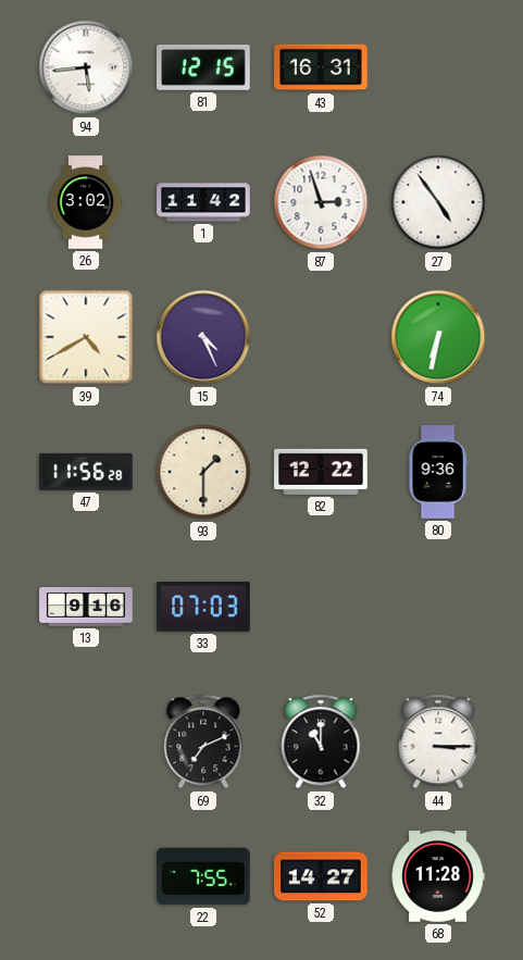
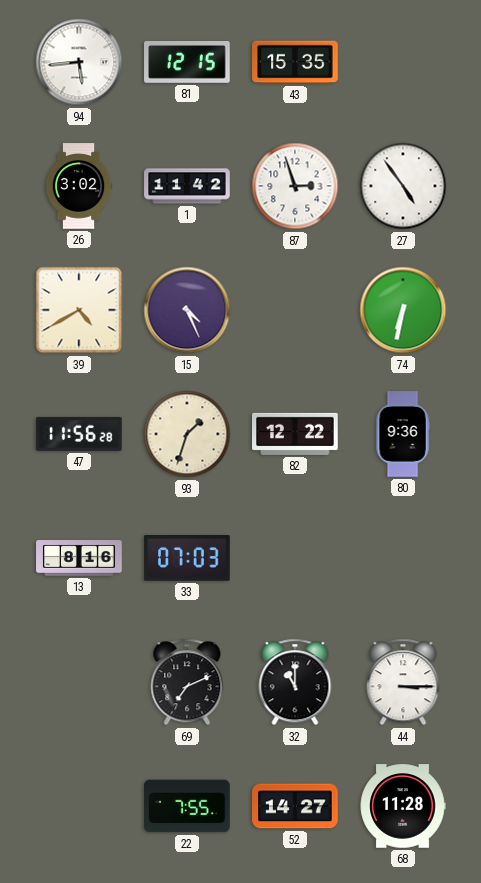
43: 16:31 -> 15:35
93: 1:30 -> 1:33
13: 9:16 -> 8:16
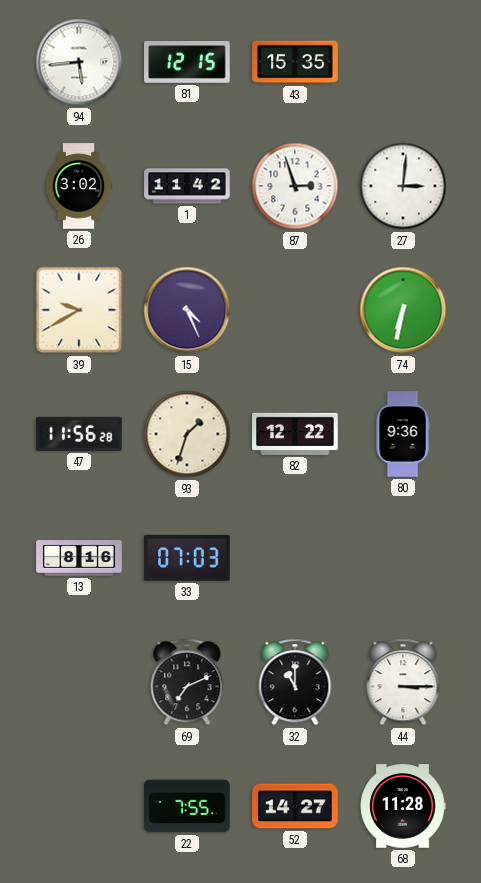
27: 4:54 -> 3:01
39: 4:40 -> 9:40
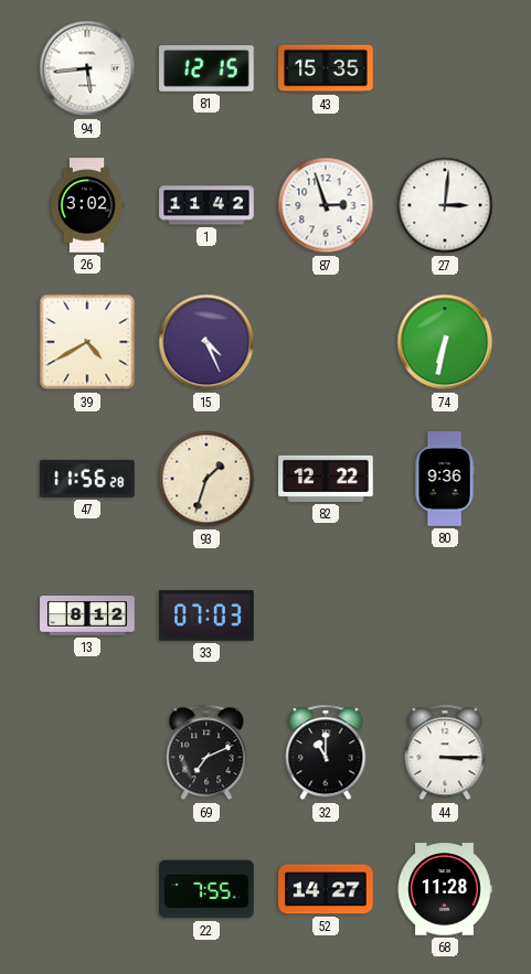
39: 9:40 -> 4:40
13: 8:16 -> 8:12
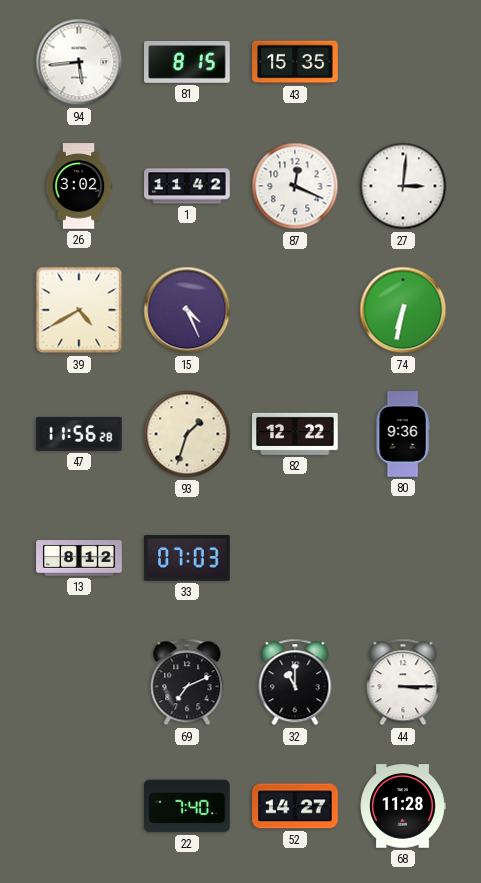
81: 12:15 -> 8:15
87: 2:57 -> 12:19
22: 7:55 -> 7:40
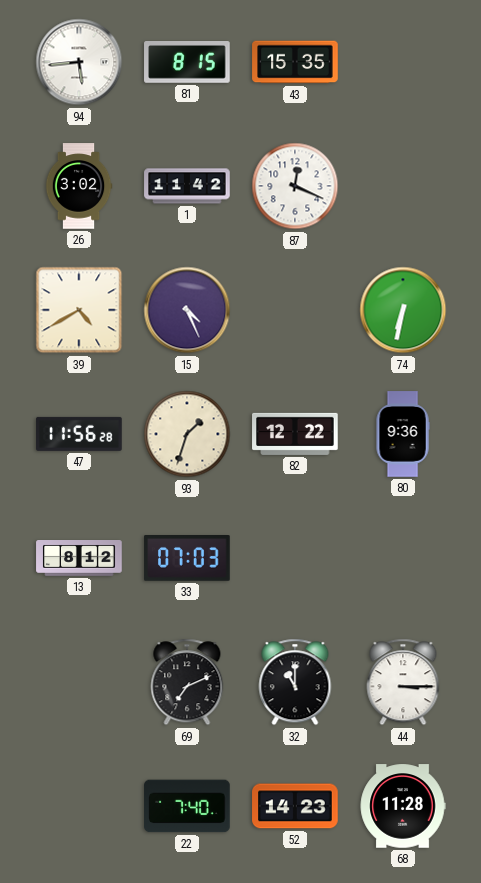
27: 3:01 -> none
52: 14:27 -> 14:23
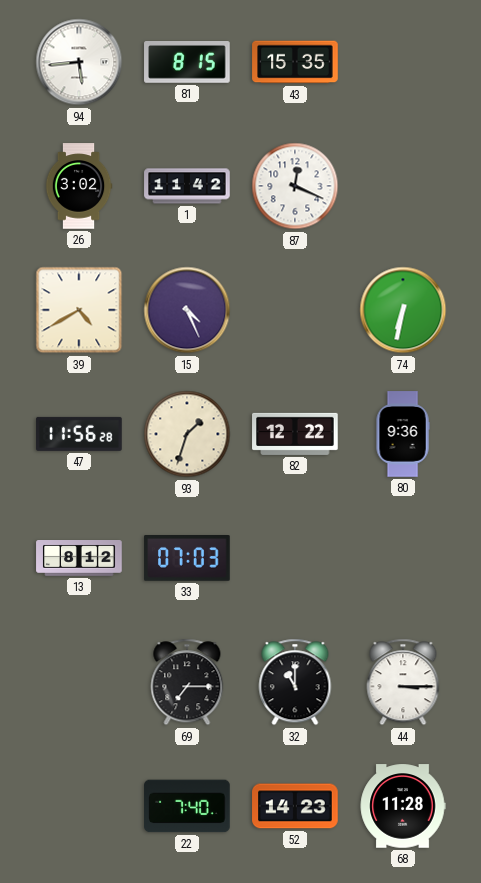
69: 7:11 -> 7:15
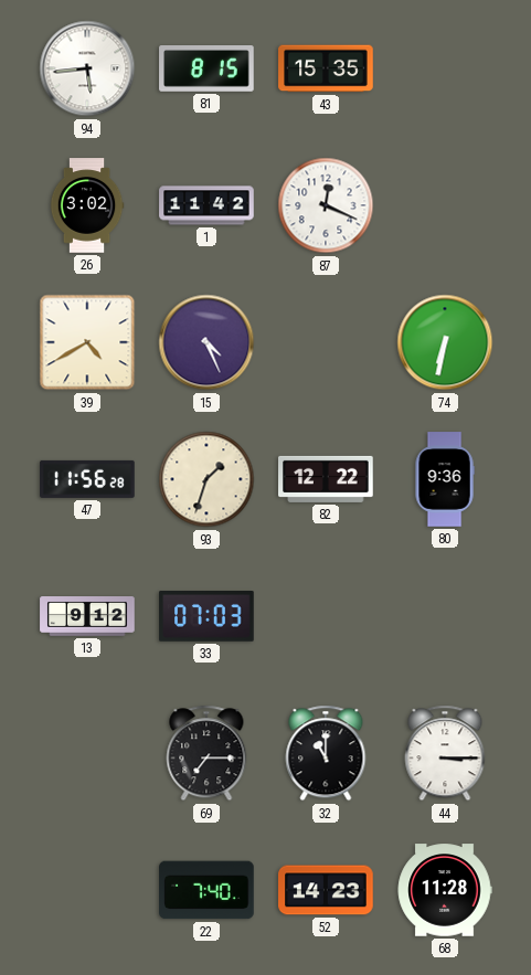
13: 8:12 -> 9:12
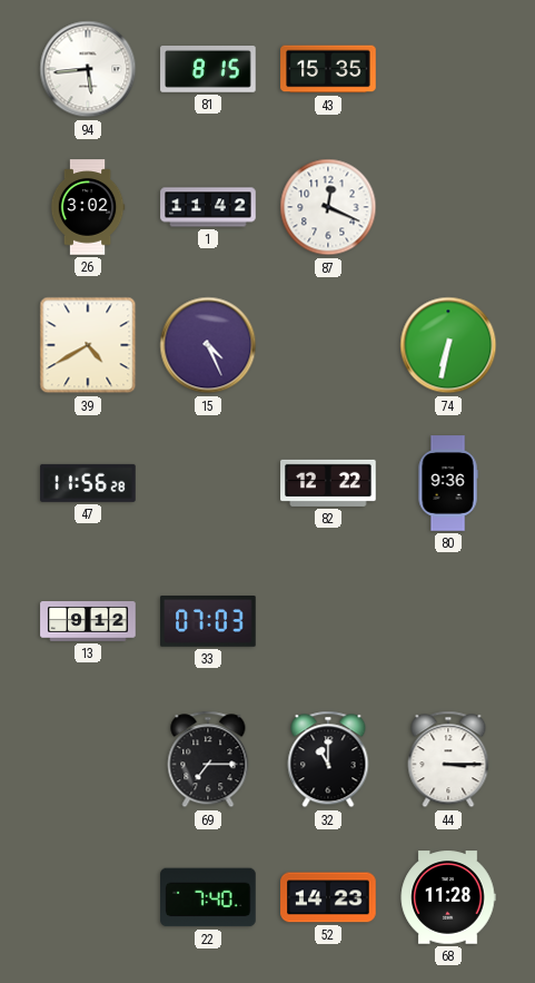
93: 1:33 -> none
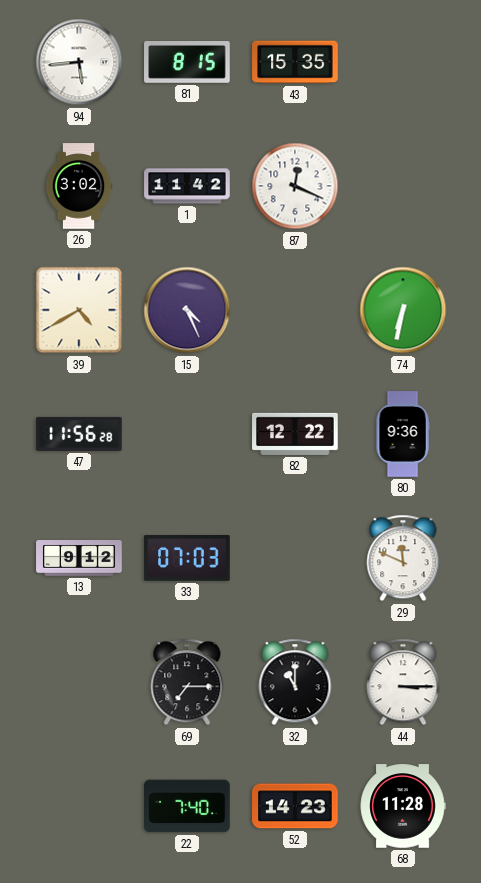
29: none -> 11:49
